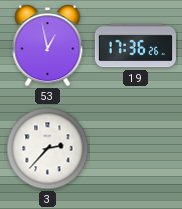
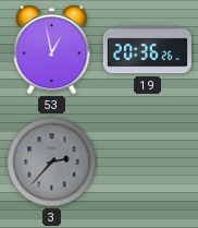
19: 17:36 -> 20:36
3 dial: white -> grey
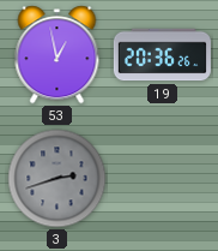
3: 2:37 -> 2:42
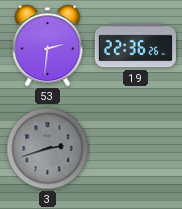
53: 12:58 -> 2:31
19: 20:36 -> 22:36
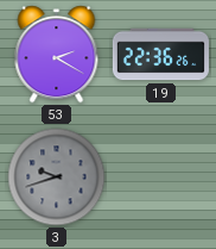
53: 2:31 -> 2:20
3: 2:42 -> 9:42
